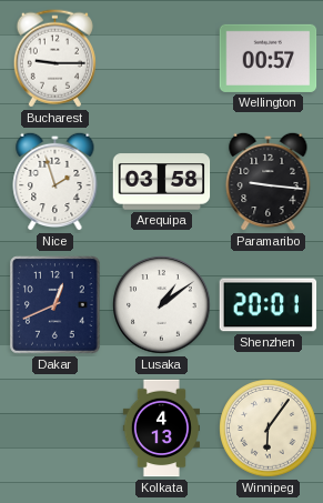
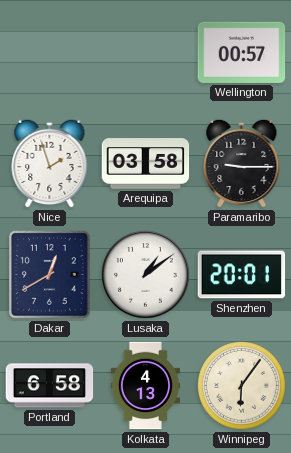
Bucharest: 9:15 -> none
Paramaribo: 9:16 -> 9:15
Dakar: 12:41 -> 12:40
Portland: none -> 6:58
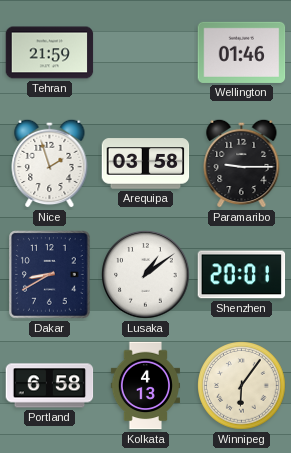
Tehran: none -> 21:59
Wellington: 00:57 -> 01:46
Dakar: 12:40 -> 8:40
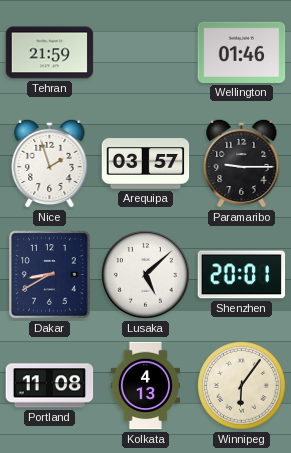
Arequipa: 03:58 -> 03:57
Lusaka: 1:09 -> 5:08
Portland: 6:58 -> 11:08
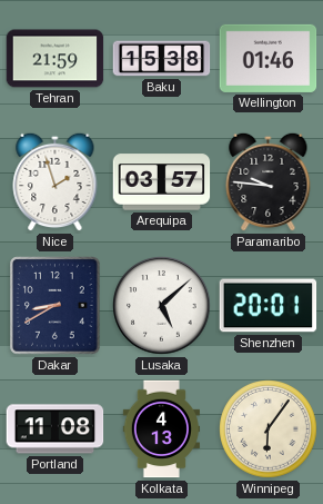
Baku: none -> 15:38
Paramaribo: 9:15 -> 9:46
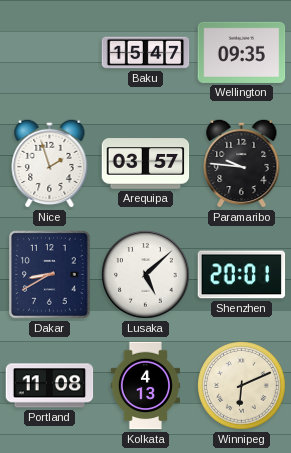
Tehran: 21:59 -> none
Baku: 15:38 -> 15:47
Wellington: 01:46 -> 09:35
Winnipeg: 6:06 -> 6:11
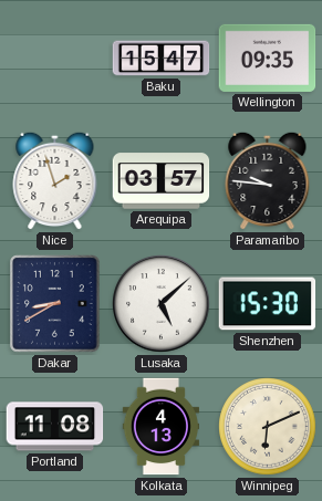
Shenzhen: 20:01 -> 15:30
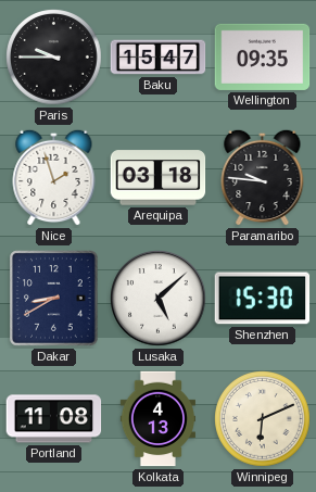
Paris: none -> 9:45
Arequipa: 03:57 -> 03:18
